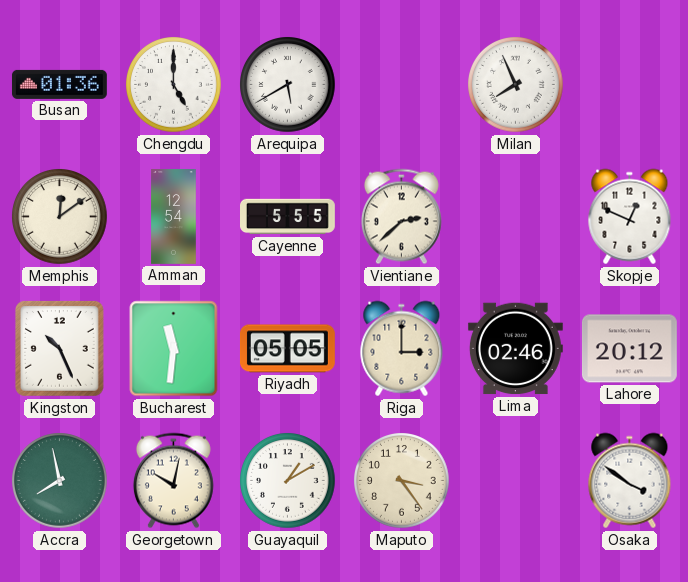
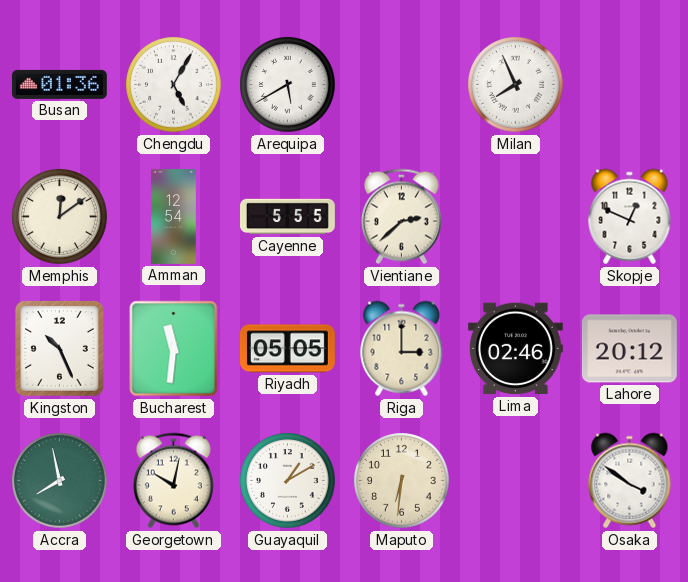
Chengdu: 5:00 -> 5:05
Maputo: 3:24 -> 6:31
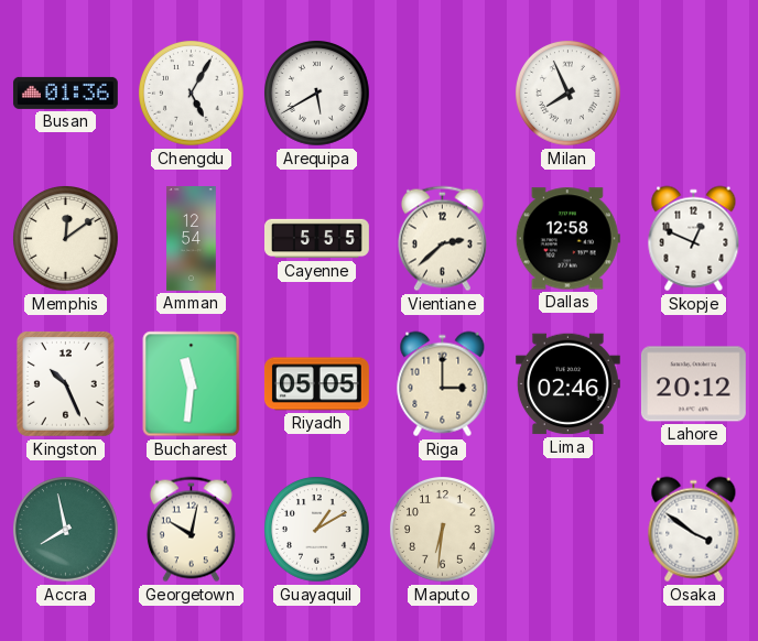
Dallas: none -> 12:58
